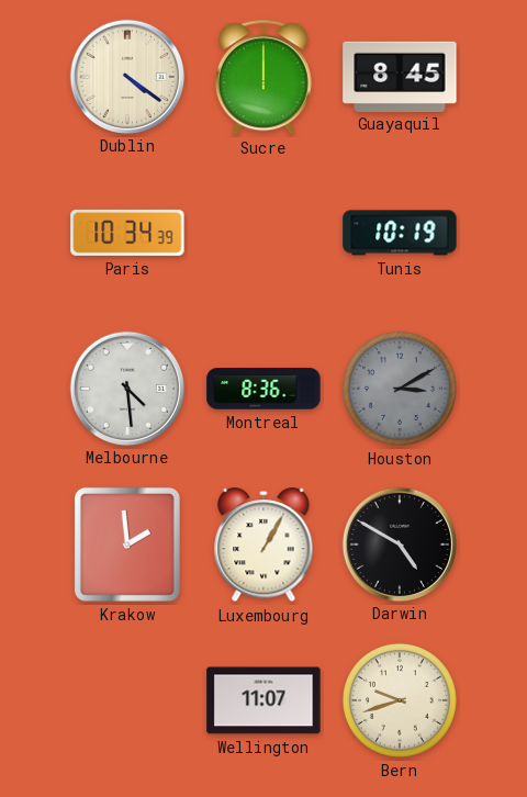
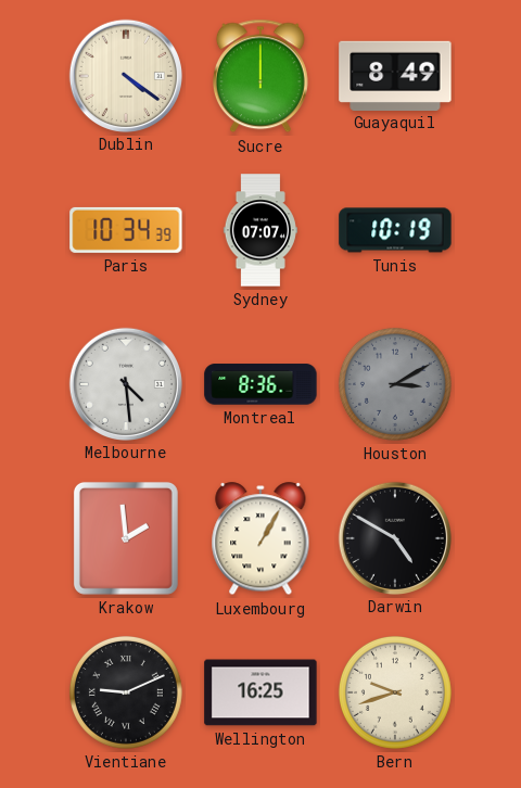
Guayaquil: 8:45 -> 8:49
Sydney: none -> 07:07
Vientiane: none -> 9:11
Wellington: 11:07 -> 16:25
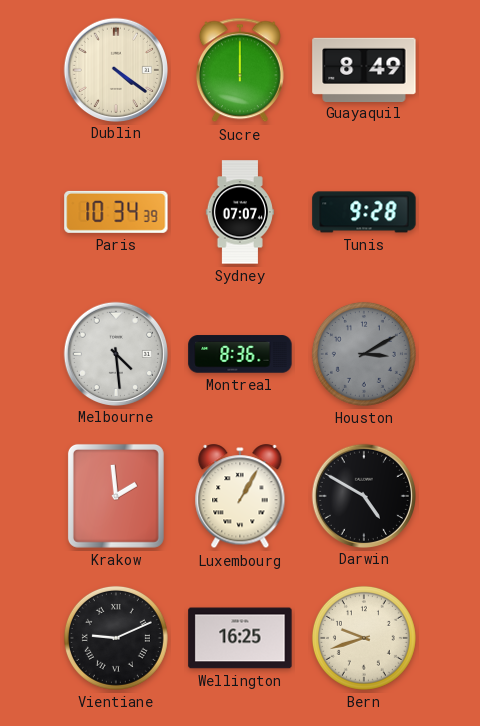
Tunis: 10:19 -> 9:28
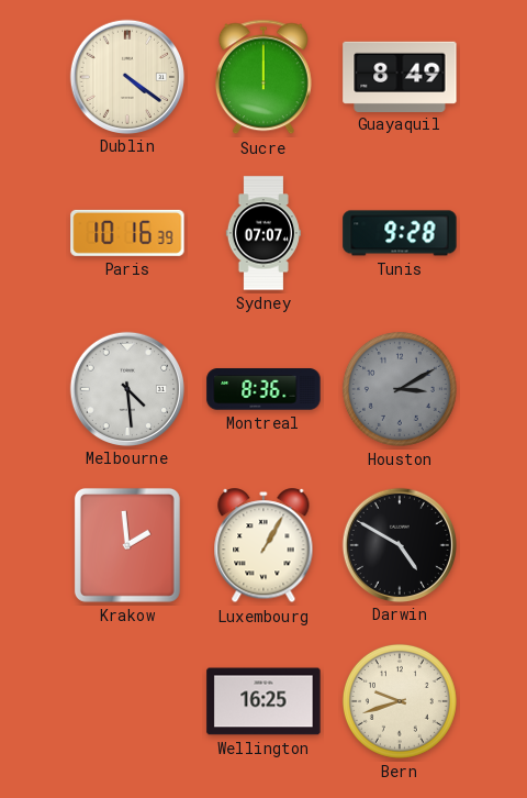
Paris: 10:34 -> 10:16
Vientiane: 9:11 -> none
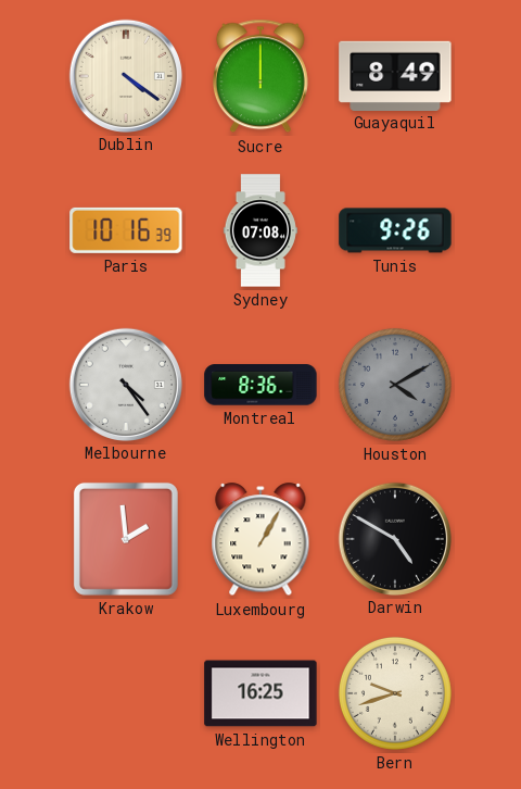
Sydney: 07:07 -> 07:08
Tunis: 9:28 -> 9:26
Melbourne: 4:29 -> 4:24
Houston: 3:10 -> 4:10
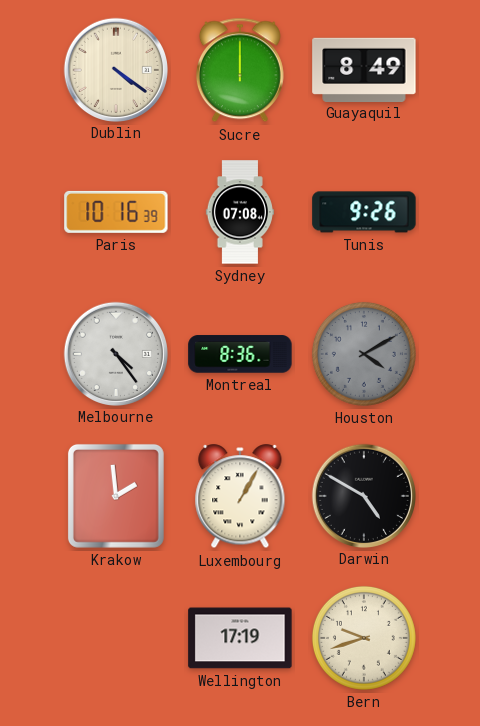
Wellington: 16:25 -> 17:19
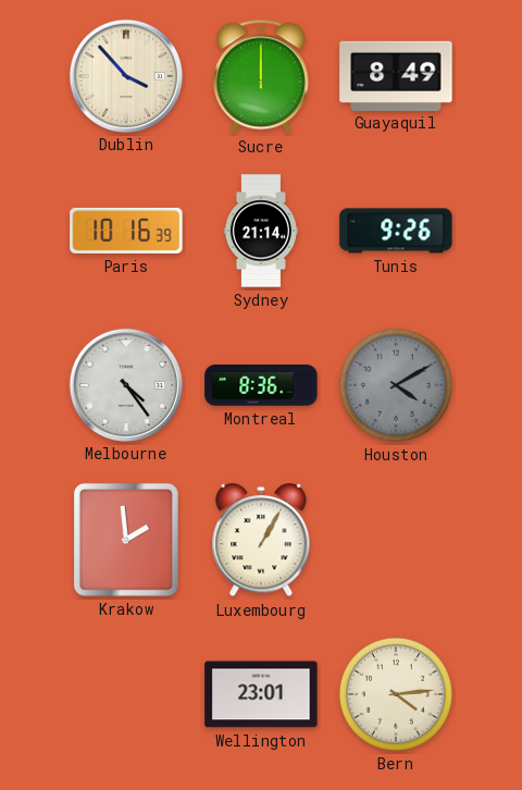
Dublin: 4:21 -> 3:53
Sydney: 07:08 -> 21:14
Darwin: 4:50 -> none
Wellington: 17:19 -> 23:01
Bern: 9:42 -> 4:14
